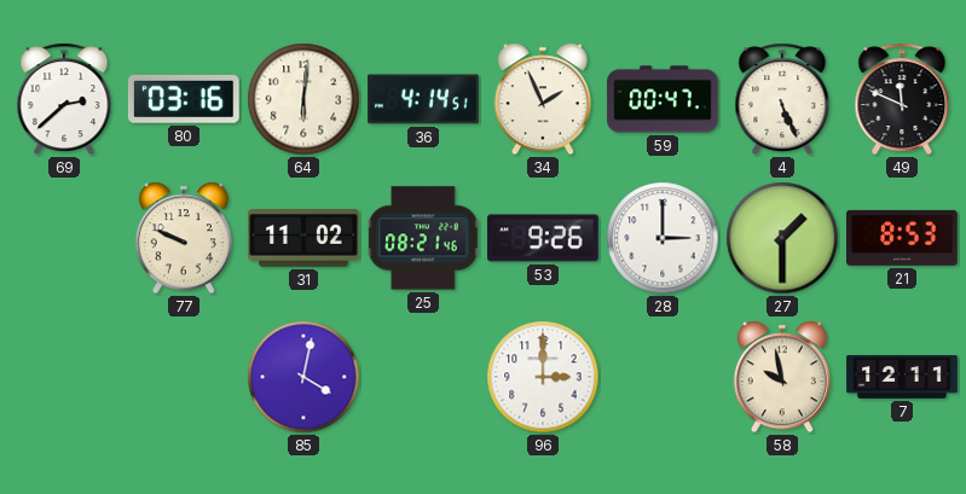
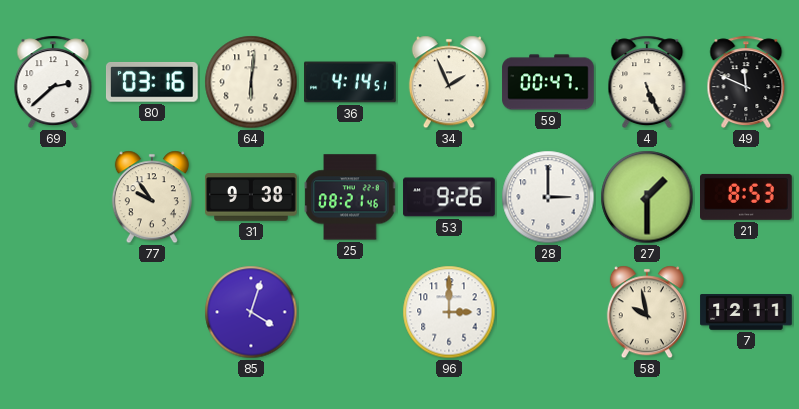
77: 9:49 -> 9:54
31: 11:02 -> 9:38
85: 4:02 -> 4:03
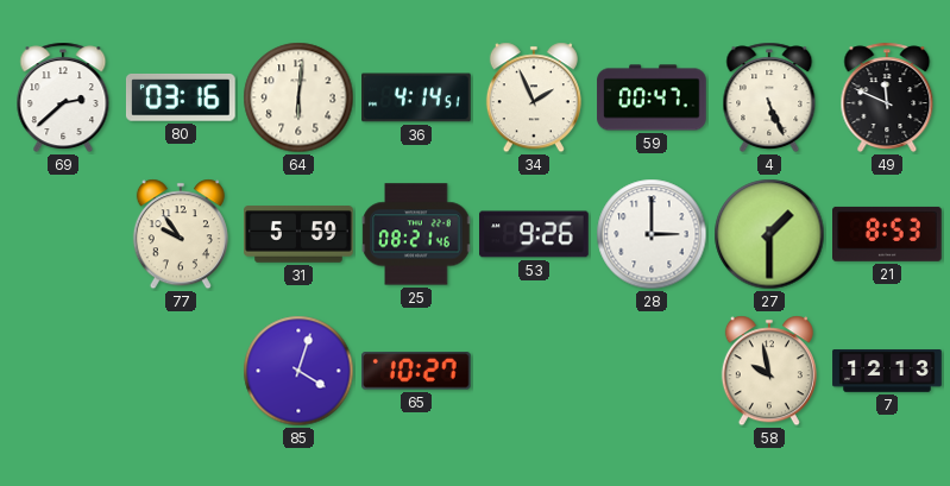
31: 9:38 -> 5:59
65: none -> 10:27
96: 3:00 -> none
7: 12:11 -> 12:13
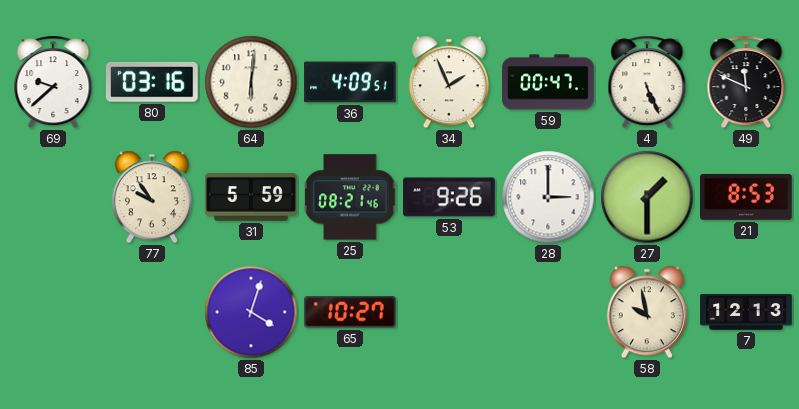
69: 2:38 -> 9:38
36: 4:14 -> 4:09
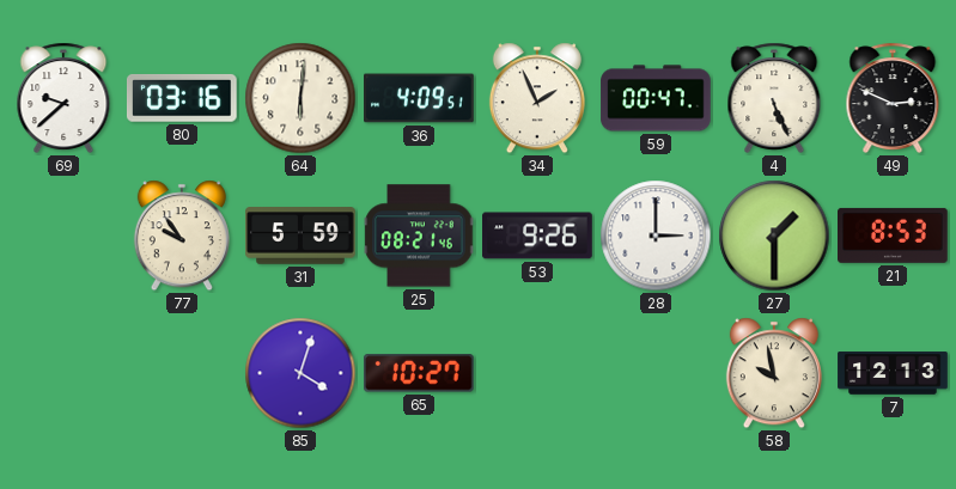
49: 11:49 -> 2:49
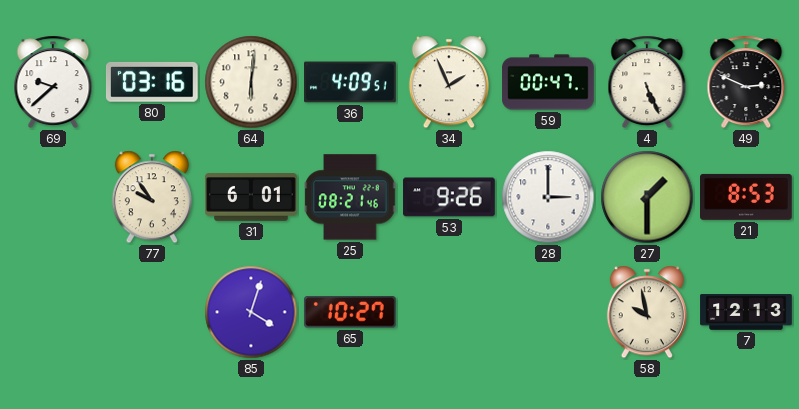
31: 5:59 -> 6:01
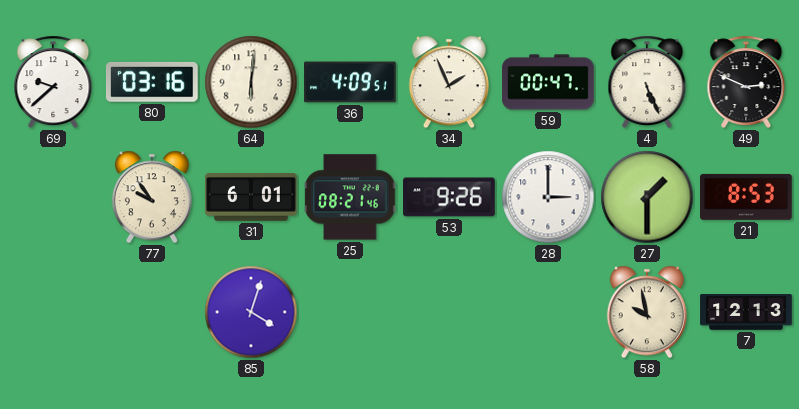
65: 10:27 -> none
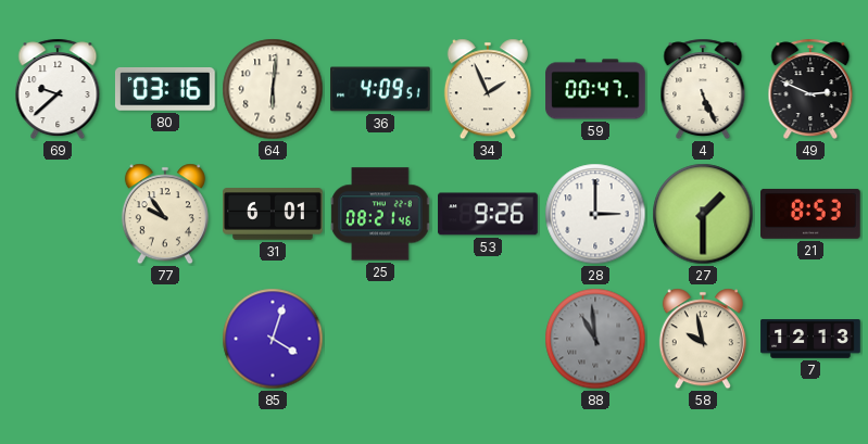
88: none -> 10:59
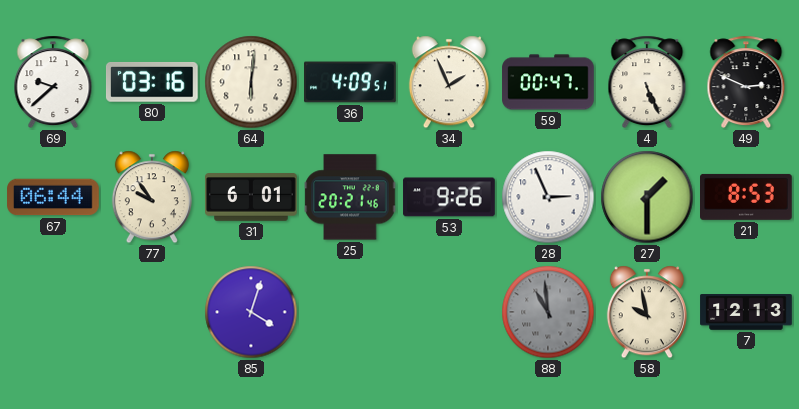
67: none -> 06:44
25: 08:21 -> 20:21
28: 3:00 -> 2:56
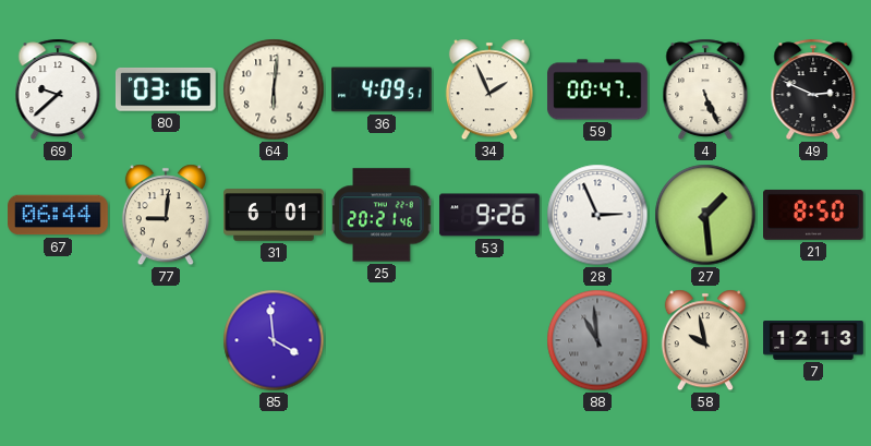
77: 9:54 -> 9:01
27: 1:30 -> 1:29
21: 8:53 -> 8:50
85: 4:03 -> 3:59
